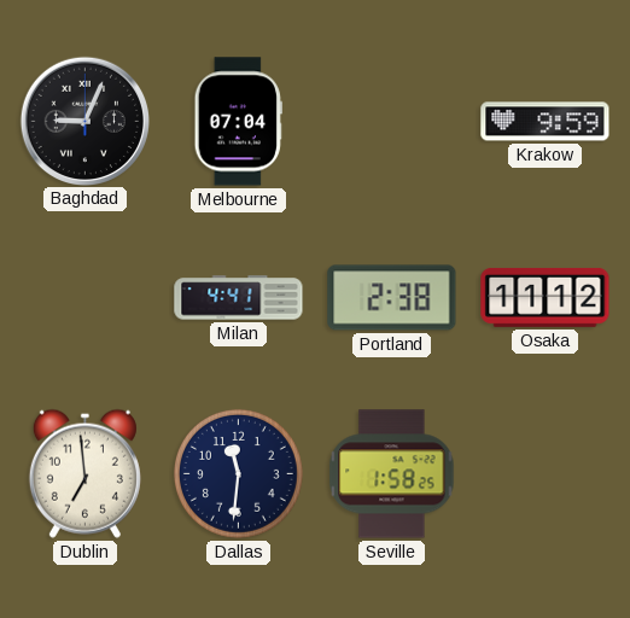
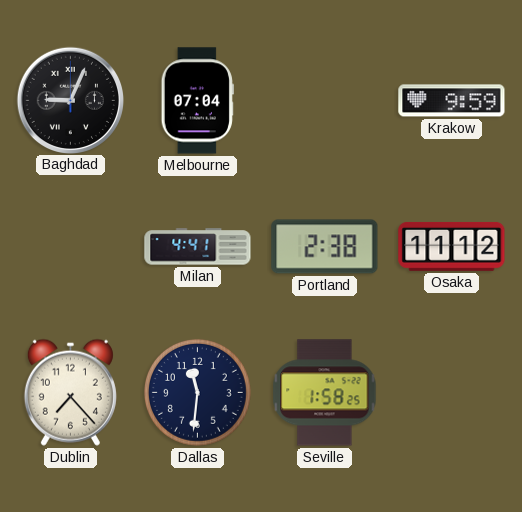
Dublin: 6:59 -> 7:23
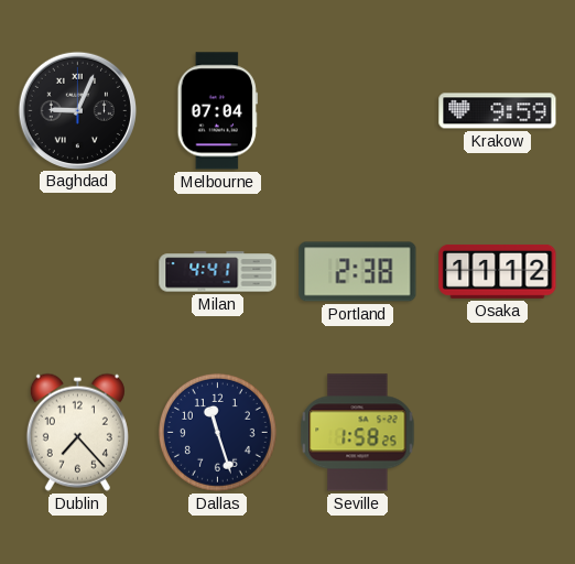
Dallas: 11:31 -> 11:27
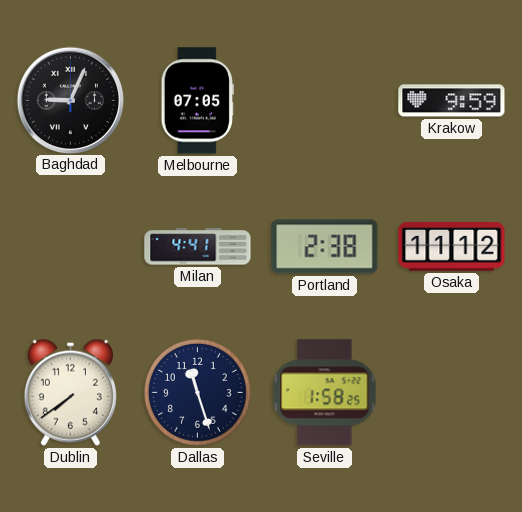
Melbourne: 07:04 -> 07:05
Dublin: 7:23 -> 7:39
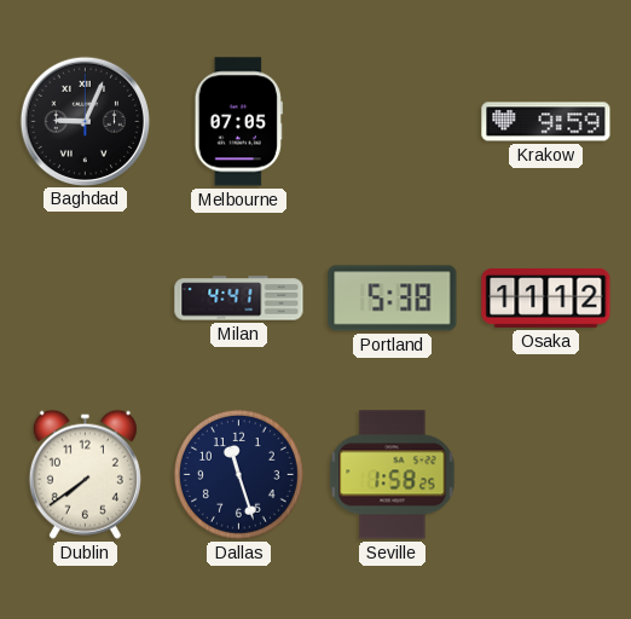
Portland: 2:38 -> 5:38
